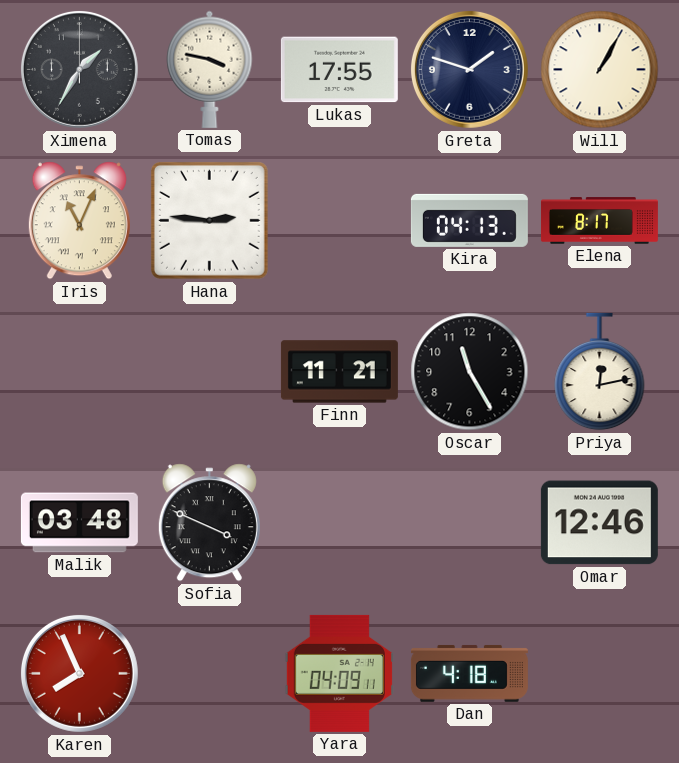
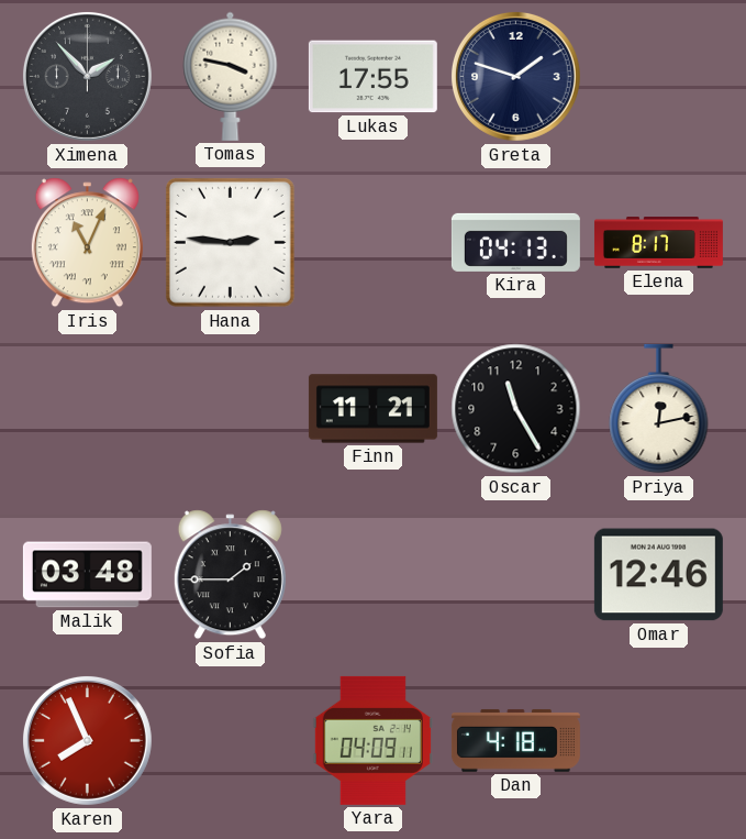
Ximena: 1:35 -> 1:53
Will: 1:05 -> none
Sofia: 3:49 -> 1:45
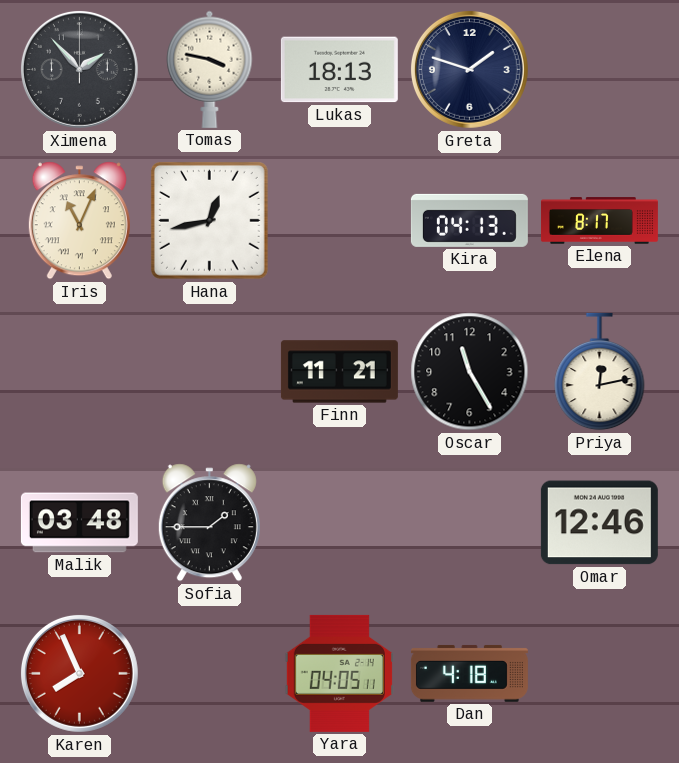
Lukas: 17:55 -> 18:13
Hana: 2:46 -> 12:43
Yara: 04:09 -> 04:05
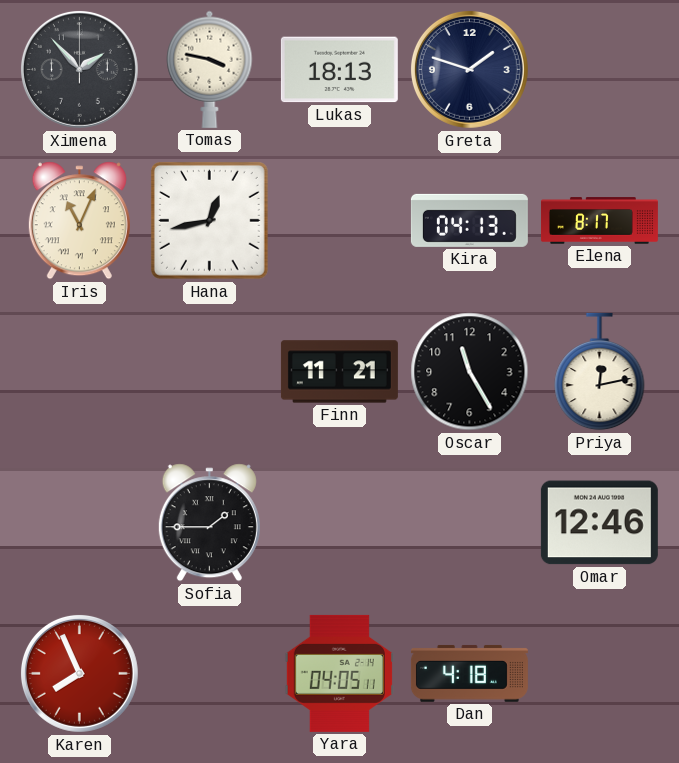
Malik: 03:48 -> none
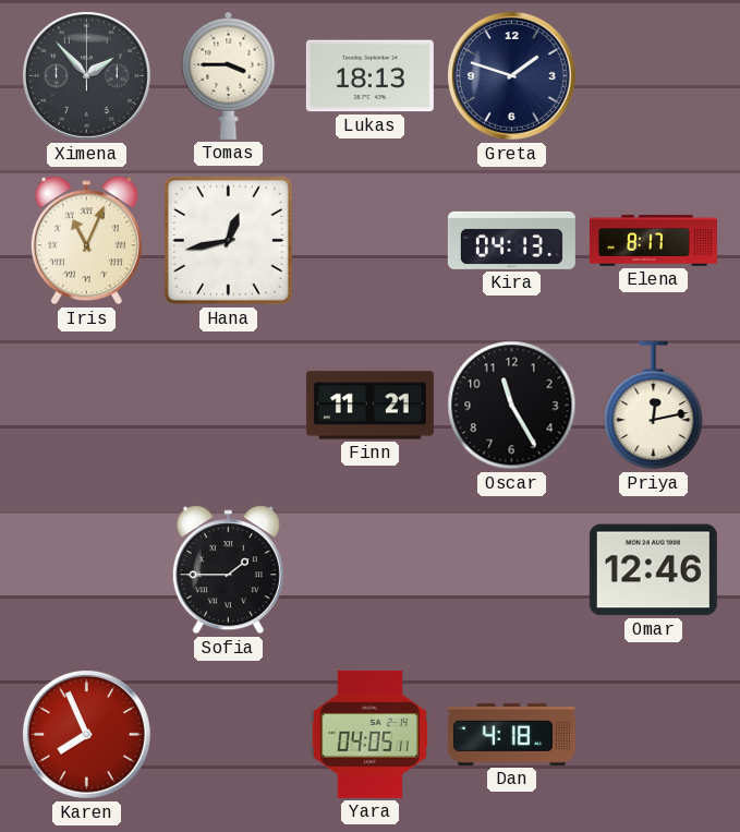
Tomas: 3:47 -> 3:45
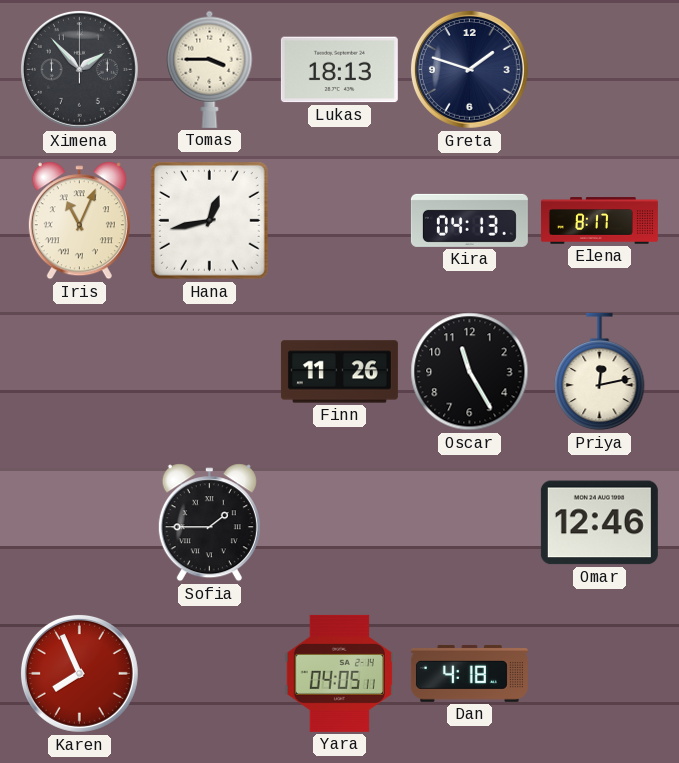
Finn: 11:21 -> 11:26
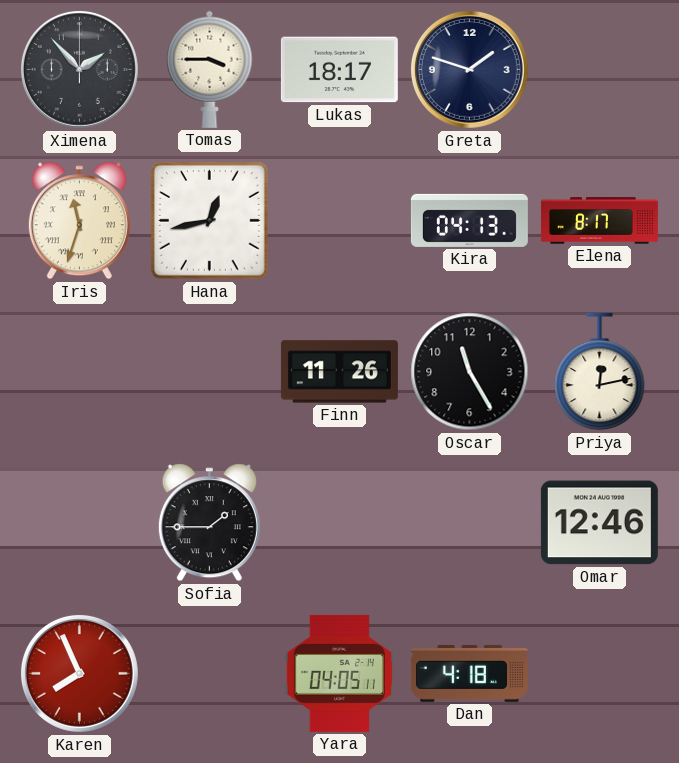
Lukas: 18:13 -> 18:17
Iris: 11:04 -> 11:33
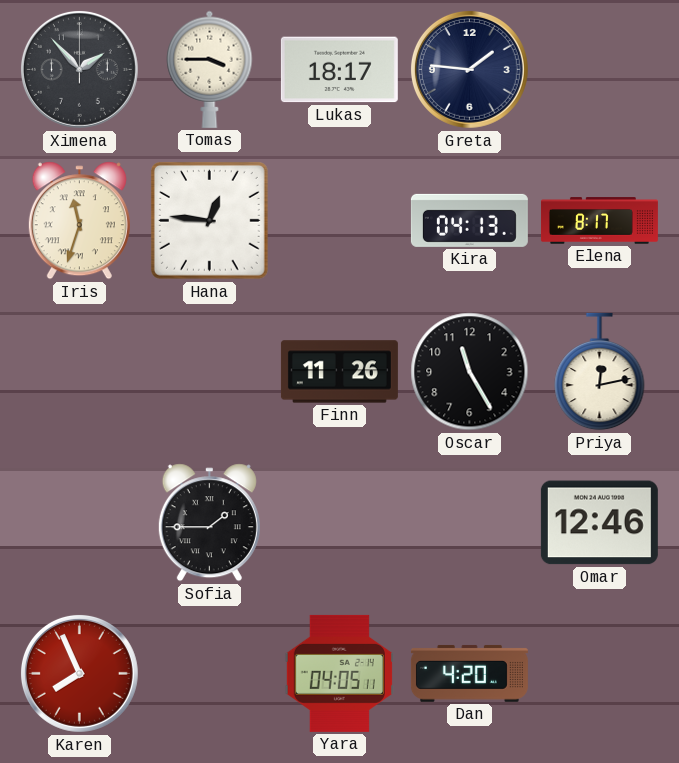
Greta: 1:48 -> 1:46
Hana: 12:43 -> 12:46
Dan: 4:18 -> 4:20
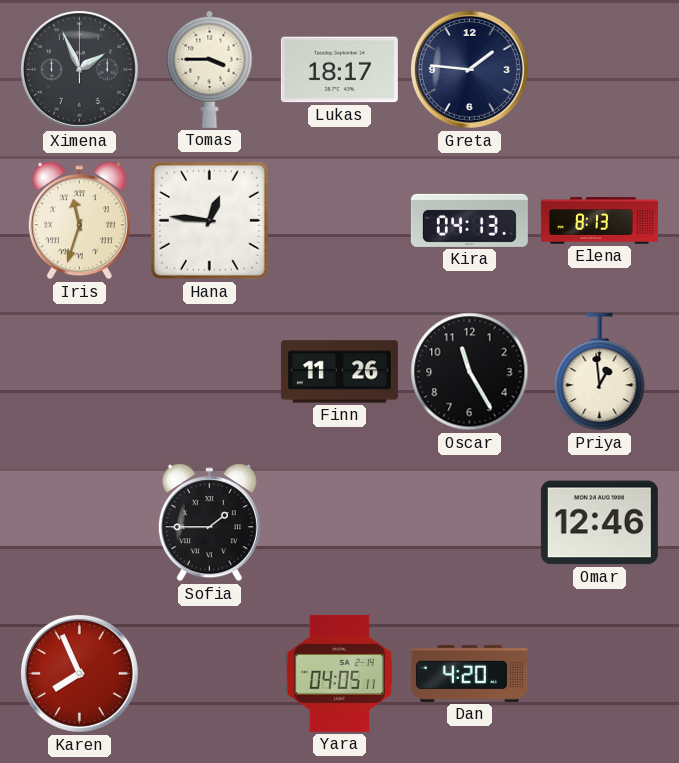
Ximena: 1:53 -> 1:56
Elena: 8:17 -> 8:13
Priya: 12:13 -> 12:59
